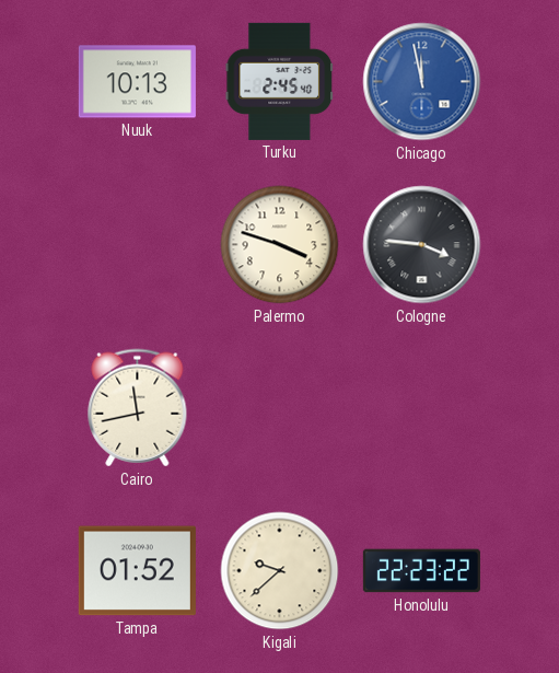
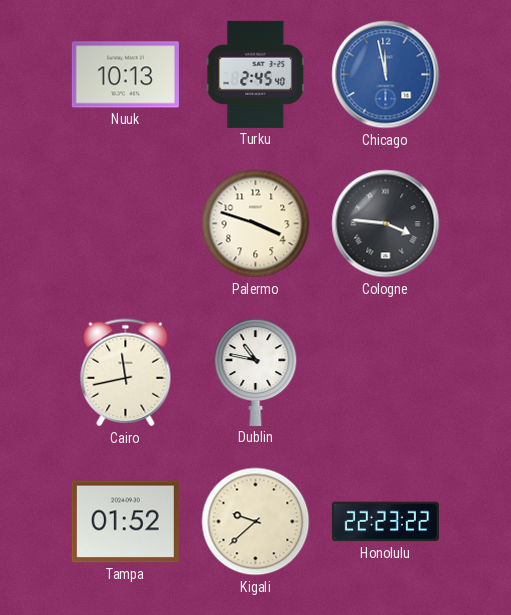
Dublin: none -> 10:47
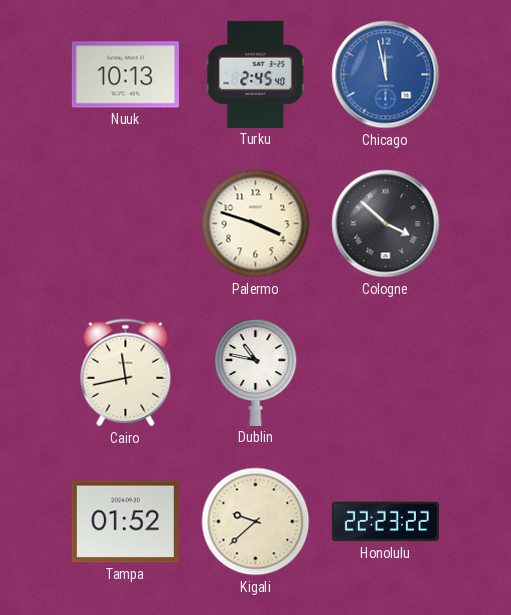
Cologne: 3:46 -> 3:52
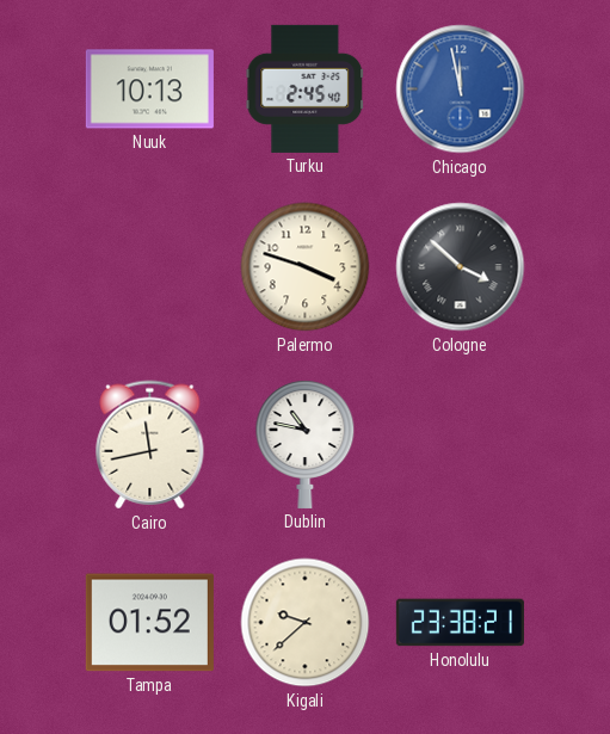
Honolulu: 22:23 -> 23:38
